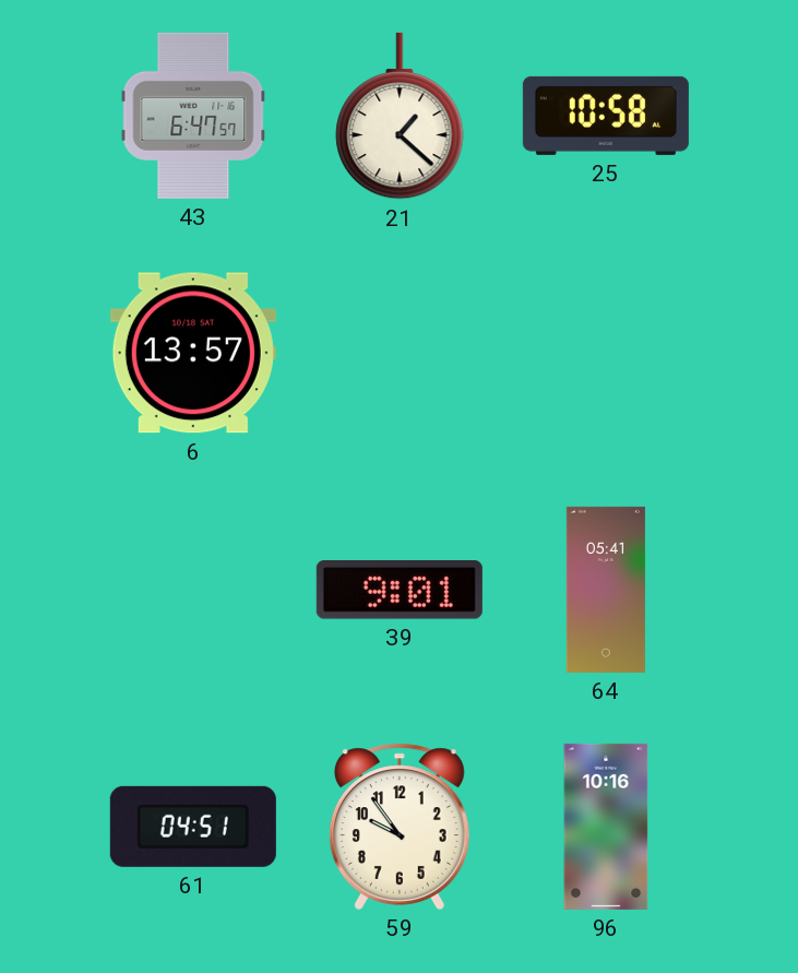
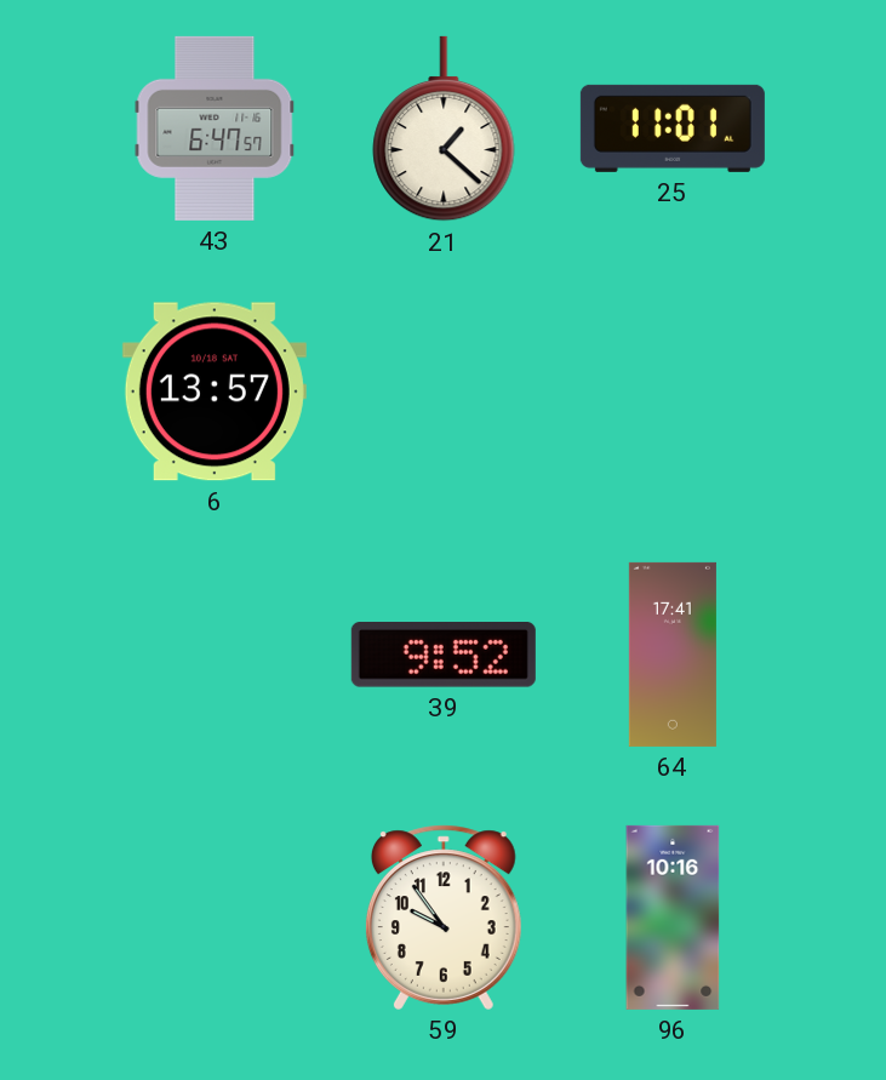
25: 10:58 -> 11:01
39: 9:01 -> 9:52
64: 05:41 -> 17:41
61: 04:51 -> none
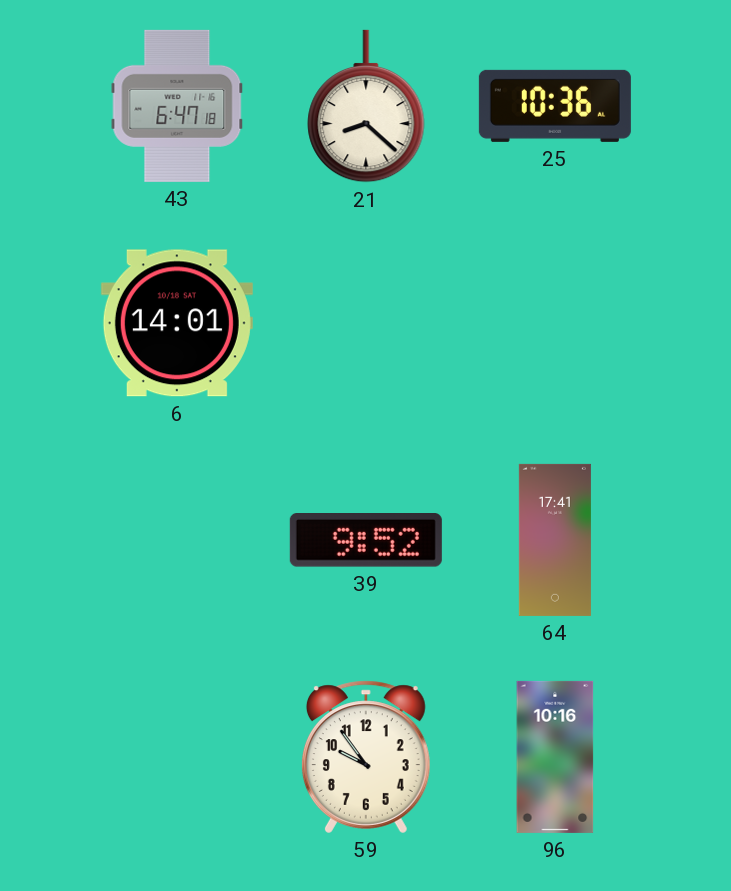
43: 6:47:57 -> 6:47:18
21: 1:22 -> 8:22
25: 11:01 -> 10:36
6: 13:57 -> 14:01
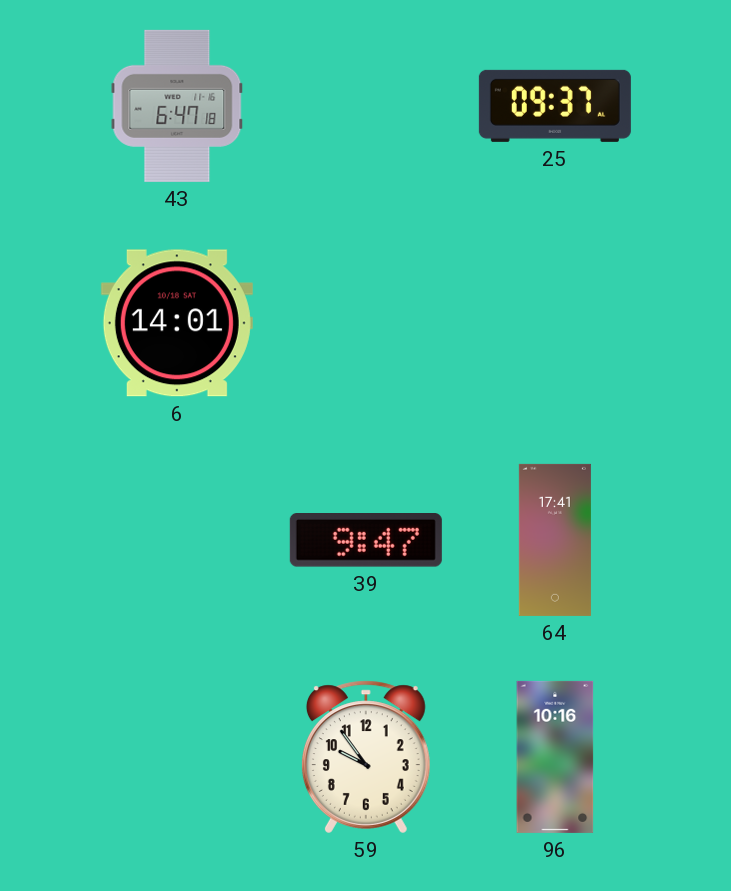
21: 8:22 -> none
25: 10:36 -> 09:37
39: 9:52 -> 9:47
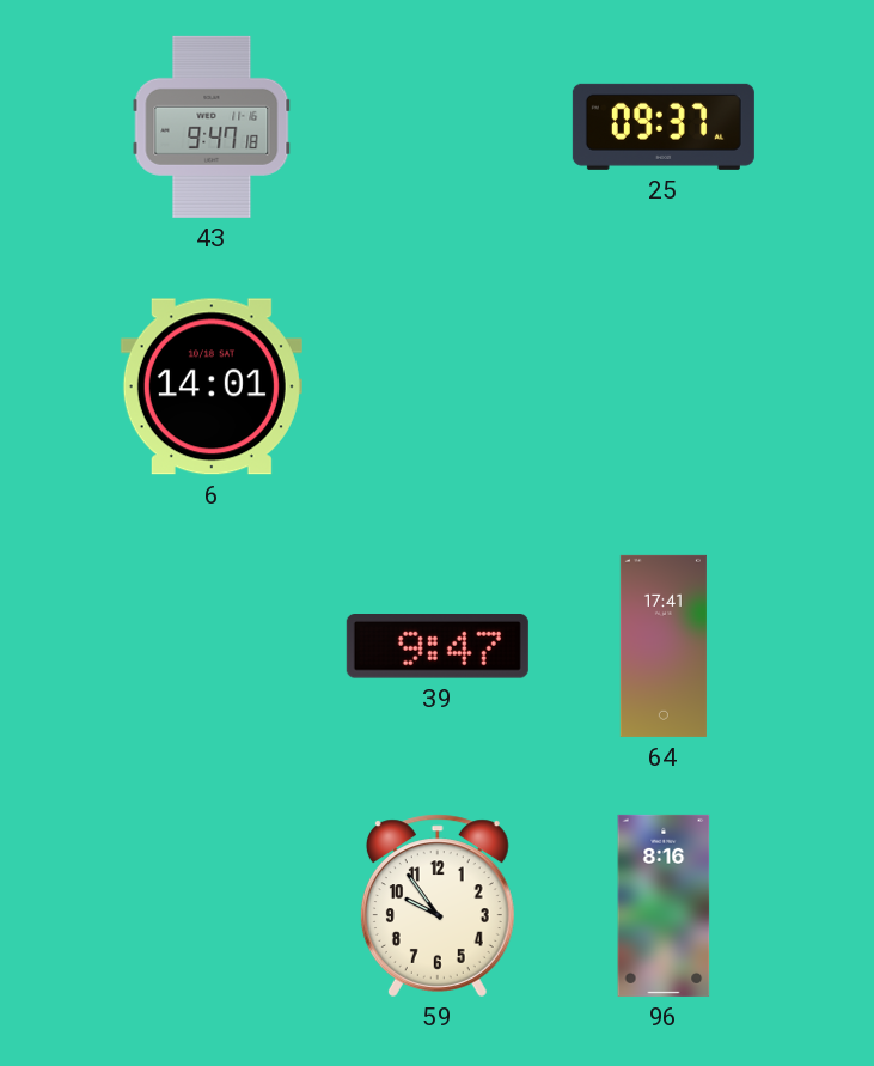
43: 6:47 -> 9:47
96: 10:16 -> 8:16
